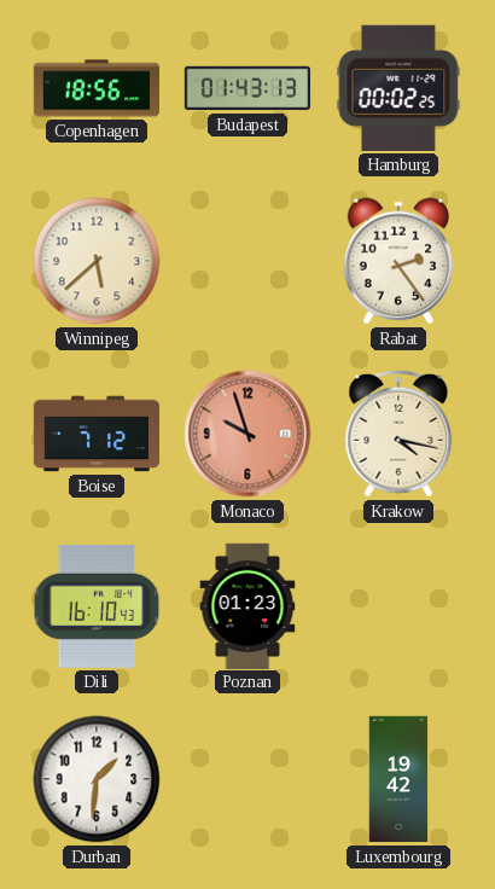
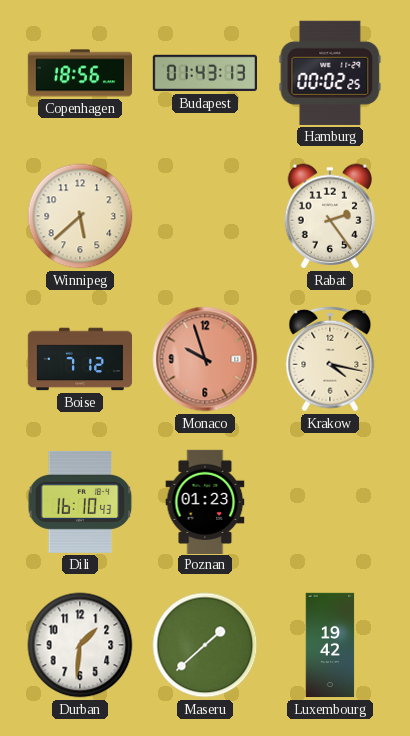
Maseru: none -> 1:38
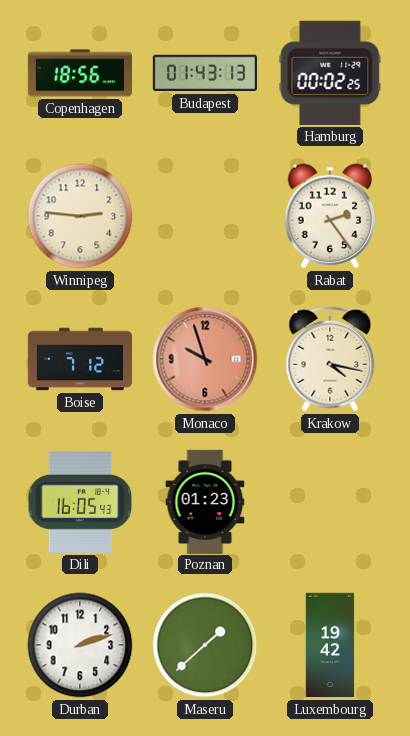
Winnipeg: 5:38 -> 2:46
Dili: 16:10 -> 16:05
Durban: 1:31 -> 2:12
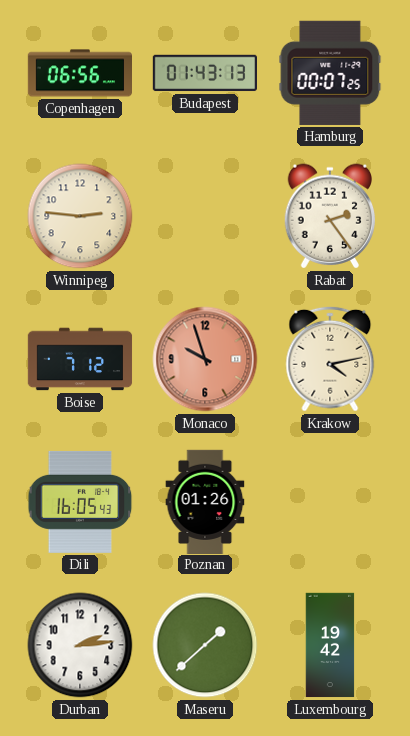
Copenhagen: 18:56 -> 06:56
Hamburg: 00:02 -> 00:07
Krakow: 4:17 -> 4:13
Poznan: 01:23 -> 01:26
Durban: 2:12 -> 2:14
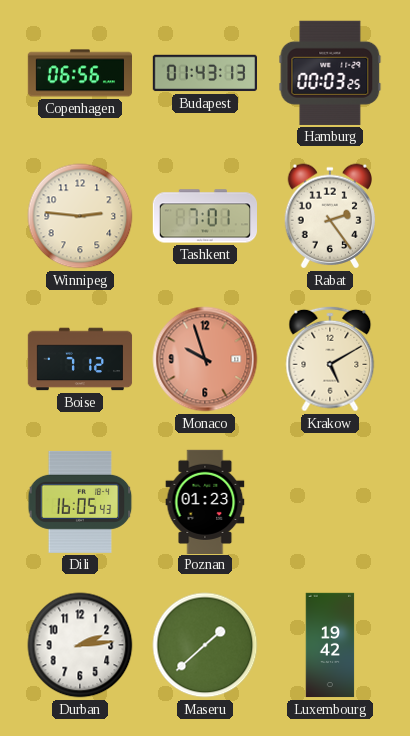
Hamburg: 00:07 -> 00:03
Tashkent: none -> 7:01
Krakow: 4:13 -> 5:10
Poznan: 01:26 -> 01:23
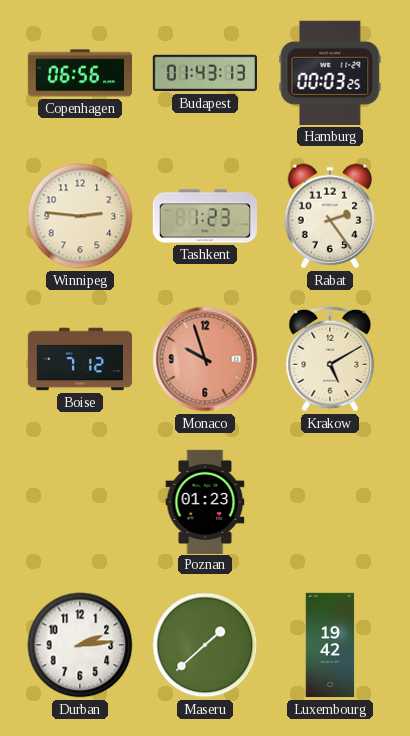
Tashkent: 7:01 -> 1:23
Dili: 16:05 -> none
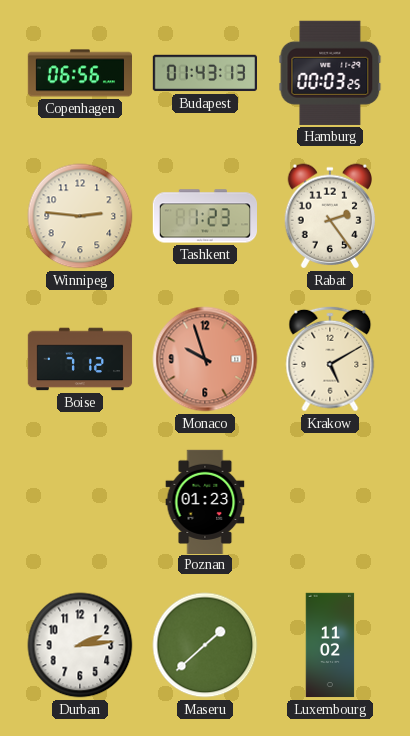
Luxembourg: 19:42 -> 11:02
